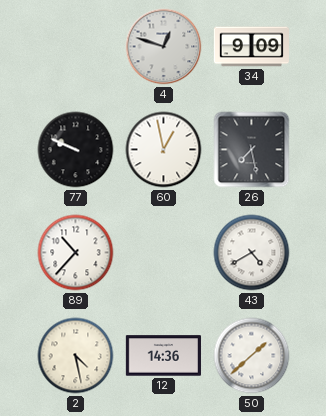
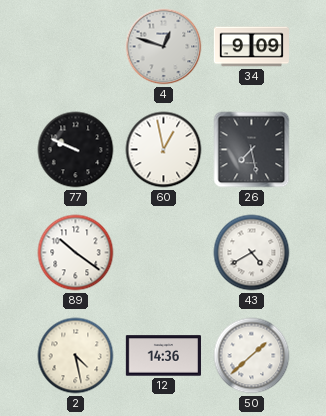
89: 10:37 -> 10:21
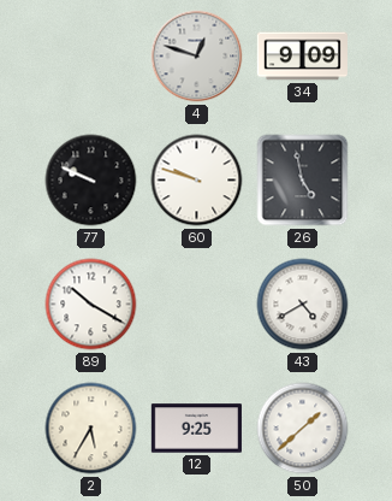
60: 12:58 -> 9:48
26: 7:28 -> 4:58
89: 10:21 -> 10:20
2: 4:28 -> 5:35
12: 14:36 -> 9:25
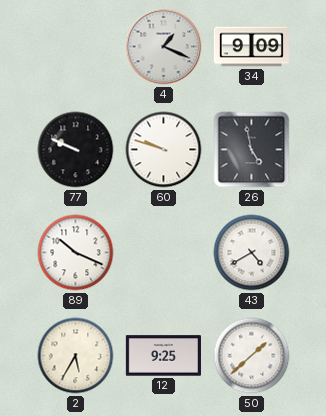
4: 12:48 -> 1:19
89: 10:20 -> 10:19
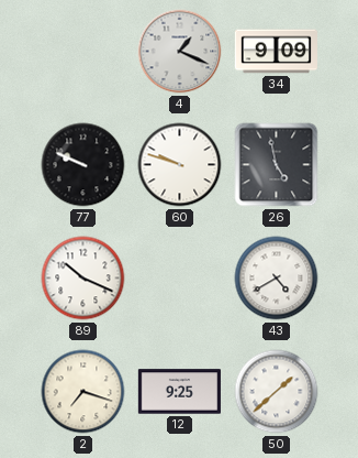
2: 5:35 -> 7:18
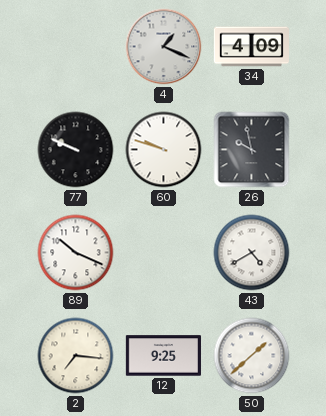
34: 9:09 -> 4:09
26: 4:58 -> 9:58
2: 7:18 -> 7:16
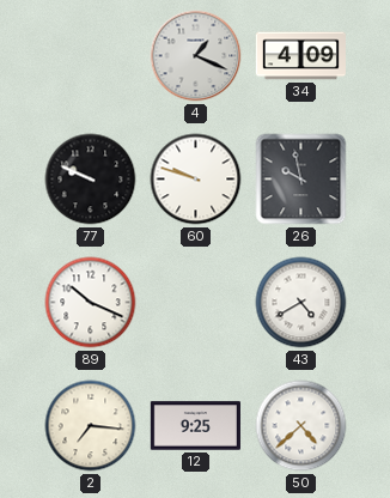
50: 1:38 -> 4:38
